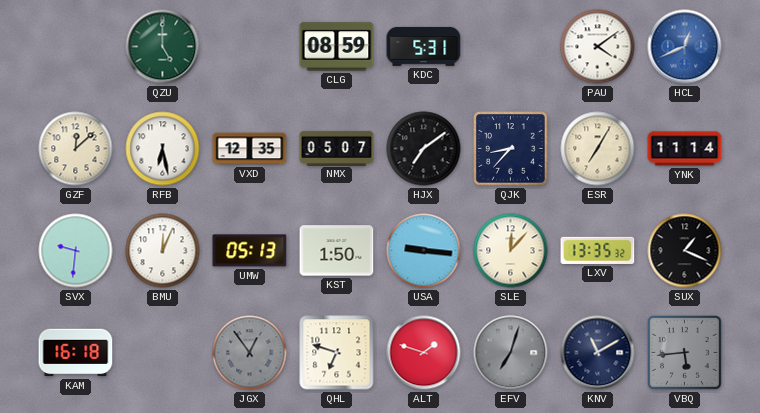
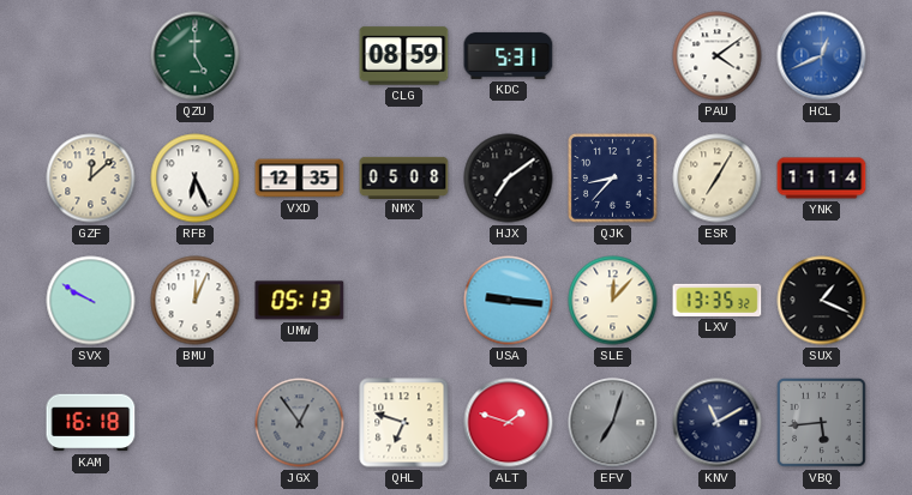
RFB: 6:28 -> 6:26
NMX: 05:07 -> 05:08
SVX: 9:31 -> 9:50
KST: 1:50 -> none
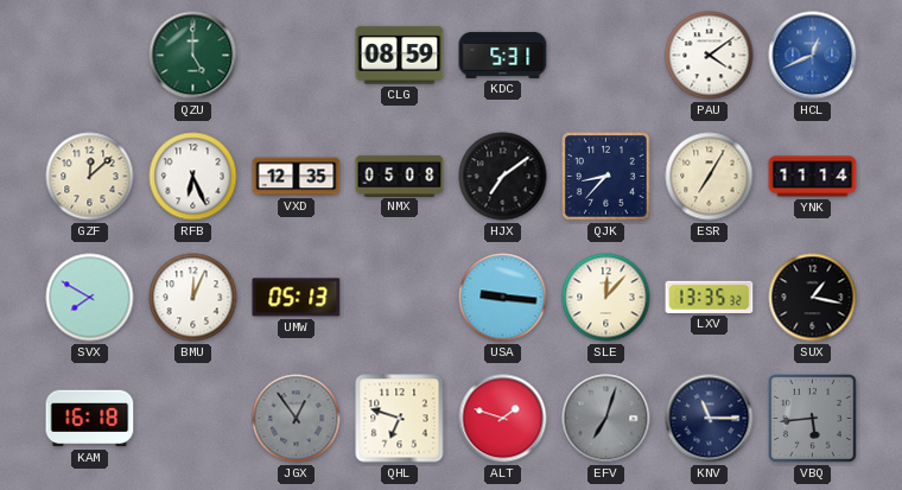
SVX: 9:50 -> 7:50
SUX: 1:19 -> 1:17
KNV: 11:10 -> 11:15
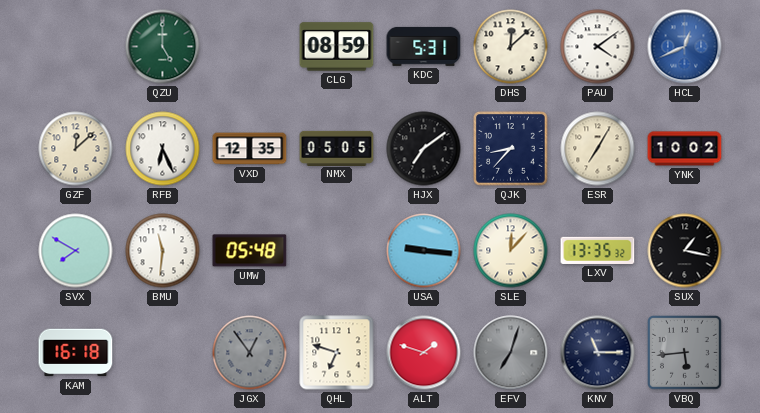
DHS: none -> 12:08
NMX: 05:08 -> 05:05
YNK: 11:14 -> 10:02
BMU: 12:04 -> 11:31
UMW: 05:13 -> 05:48
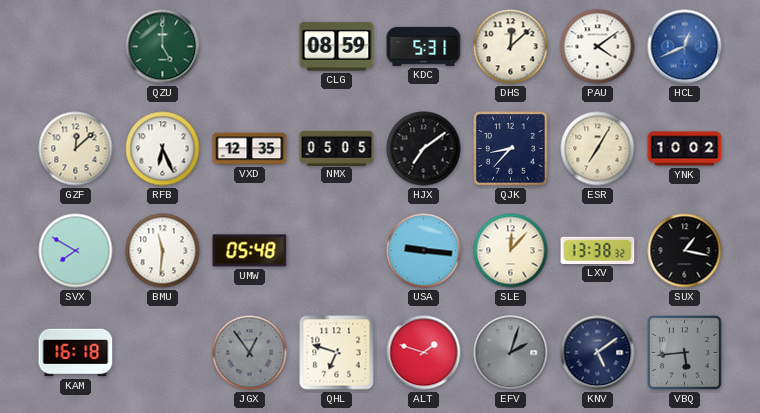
LXV: 13:35 -> 13:38
EFV: 7:03 -> 2:03
KNV: 11:15 -> 5:09
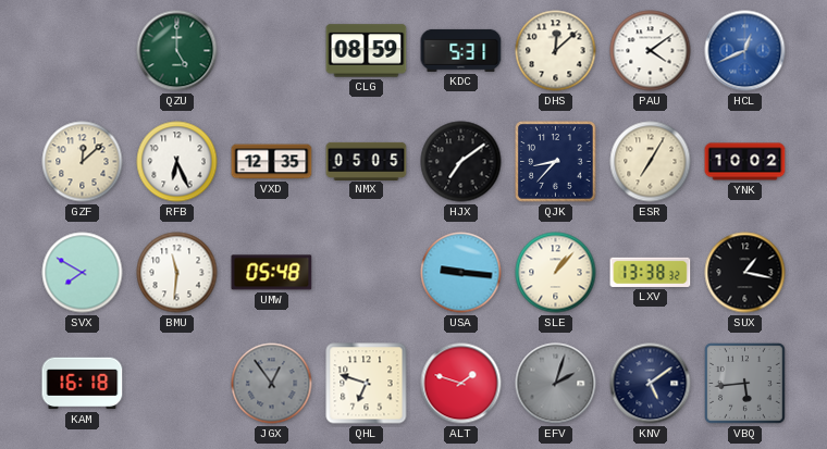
SLE: 12:07 -> 1:07
